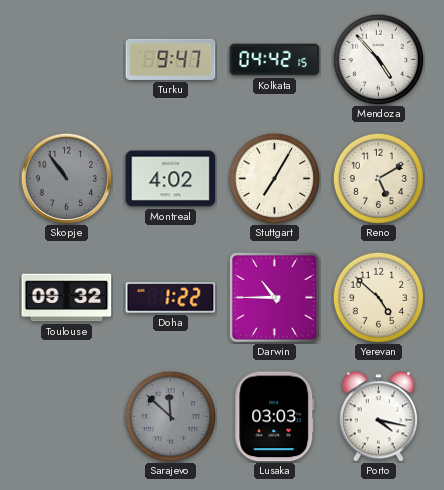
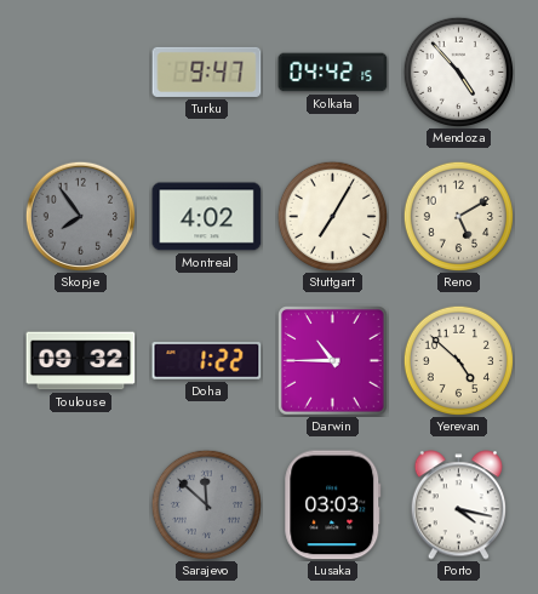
Skopje: 10:54 -> 7:54
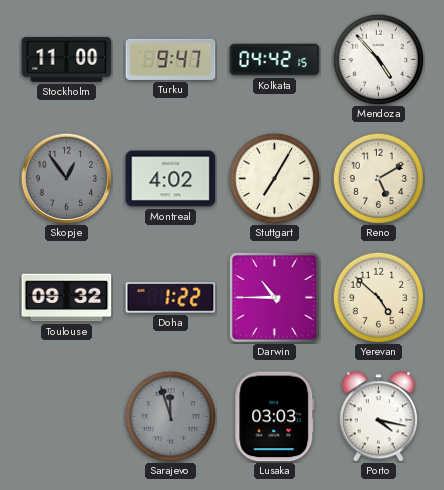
Stockholm: none -> 11:00
Skopje: 7:54 -> 12:54
Sarajevo: 11:52 -> 11:57
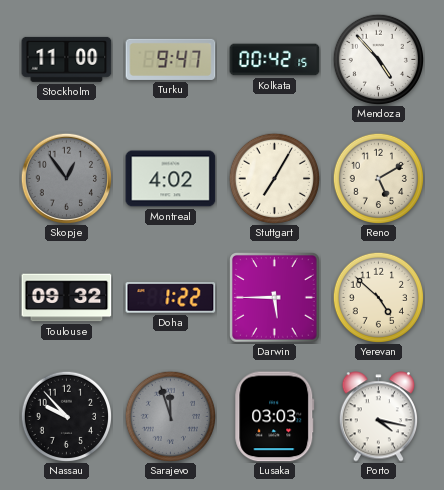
Kolkata: 04:42 -> 00:42
Darwin: 10:45 -> 5:45
Nassau: none -> 9:53
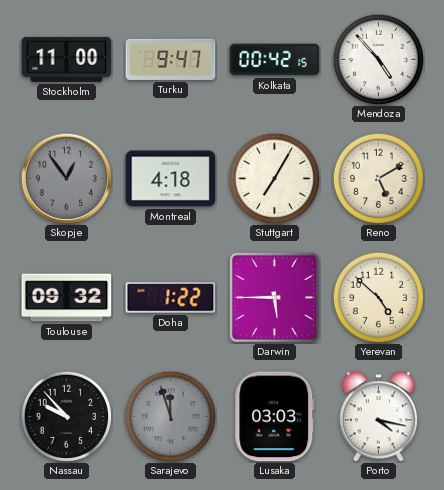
Montreal: 4:02 -> 4:18
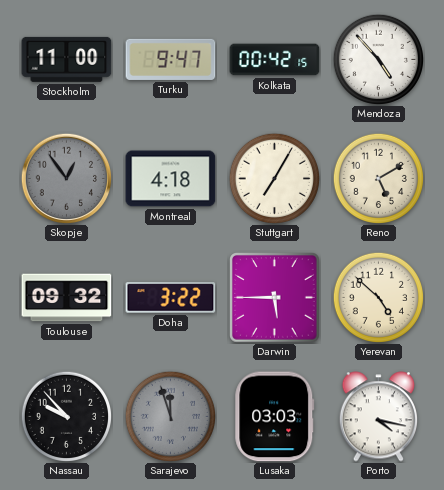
Doha: 1:22 -> 3:22
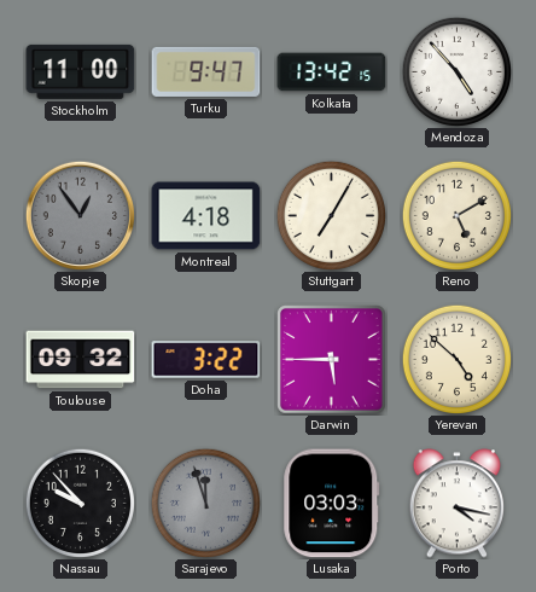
Kolkata: 00:42 -> 13:42
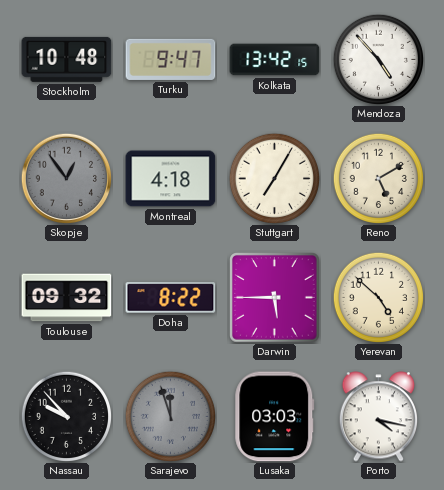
Stockholm: 11:00 -> 10:48
Doha: 3:22 -> 8:22
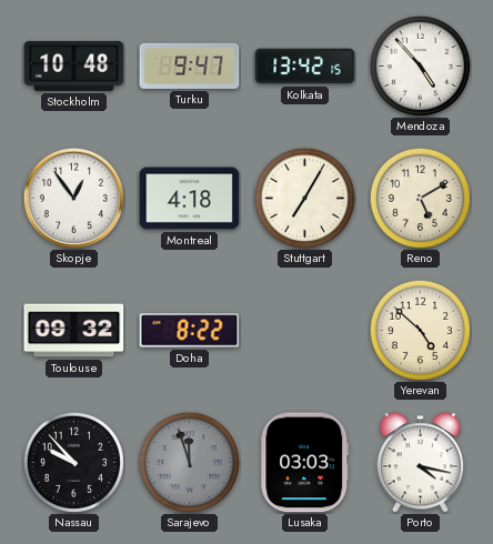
Skopje dial: grey -> white
Darwin: 5:45 -> none
